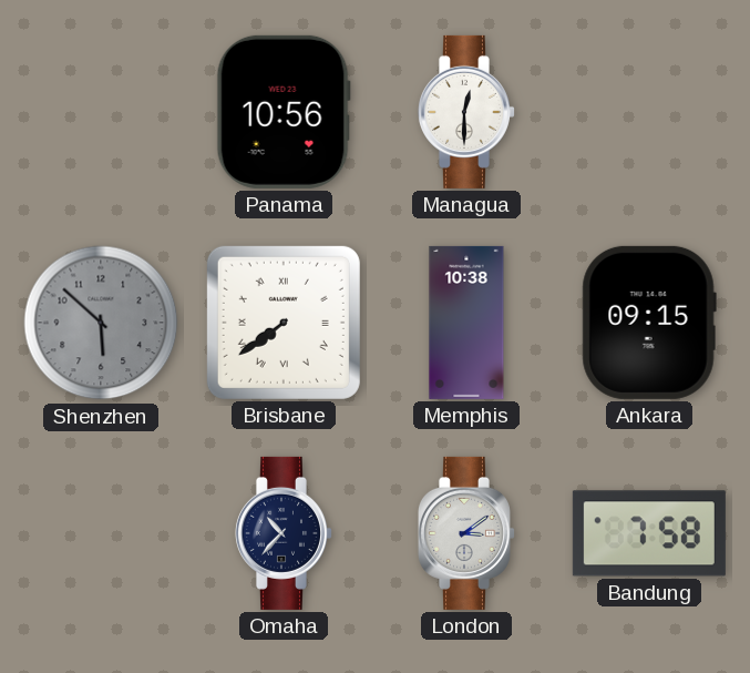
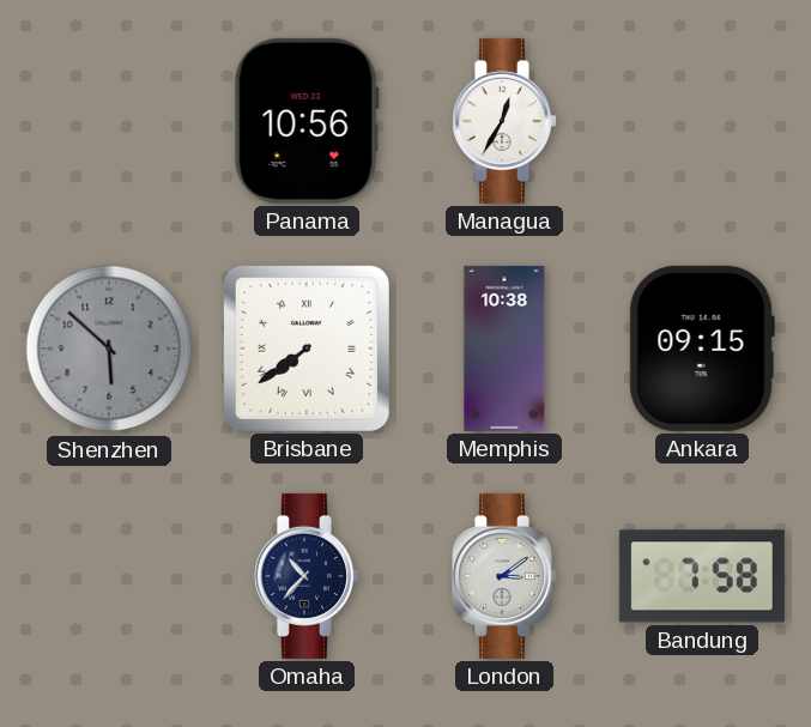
Managua: 12:30 -> 12:35
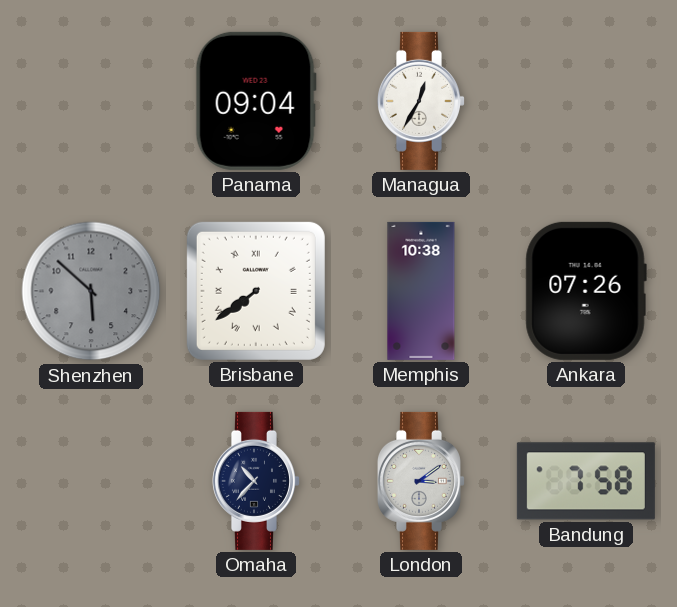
Panama: 10:56 -> 09:04
Ankara: 09:15 -> 07:26
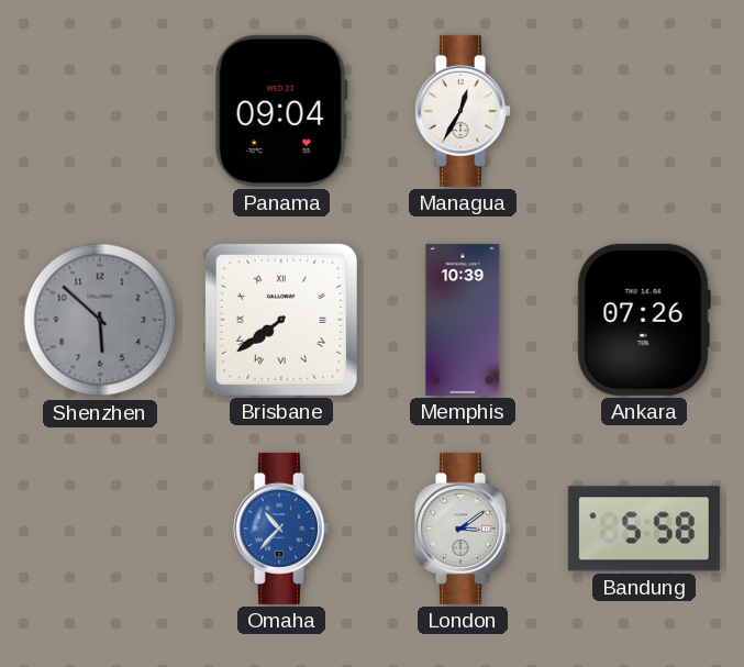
Memphis: 10:38 -> 10:39
Omaha dial: navy -> blue
Bandung: 7:58 -> 5:58
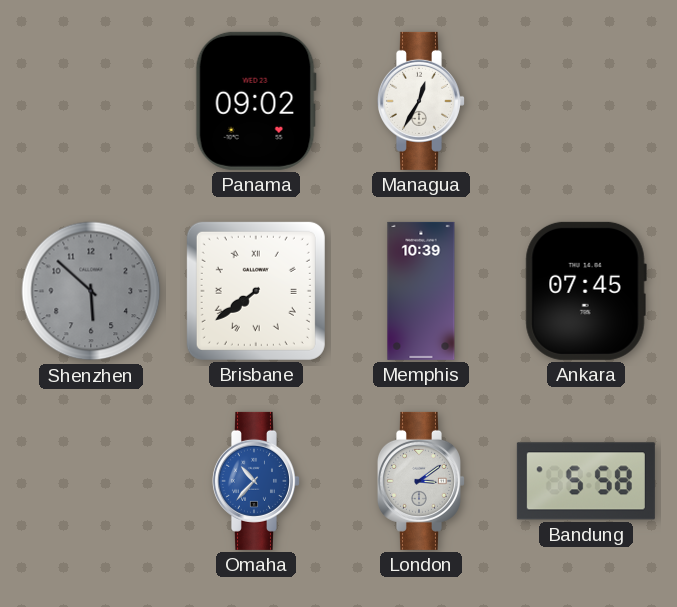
Panama: 09:04 -> 09:02
Ankara: 07:26 -> 07:45
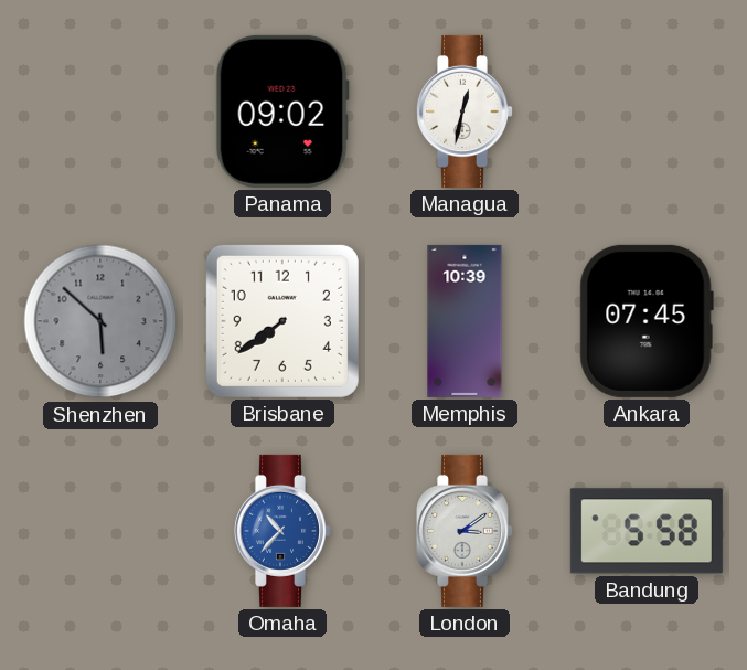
Managua: 12:35 -> 12:32
Brisbane numerals: Roman -> Arabic
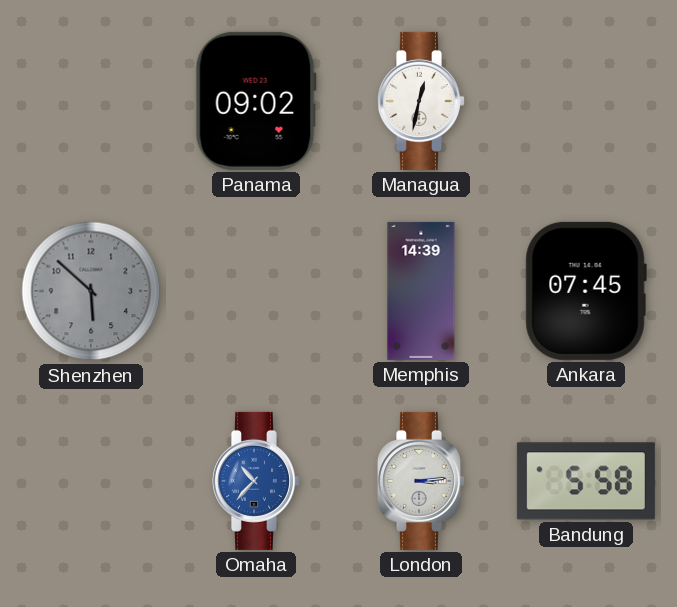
Brisbane: 7:39 -> none
Memphis: 10:39 -> 14:39
London: 3:09 -> 3:14
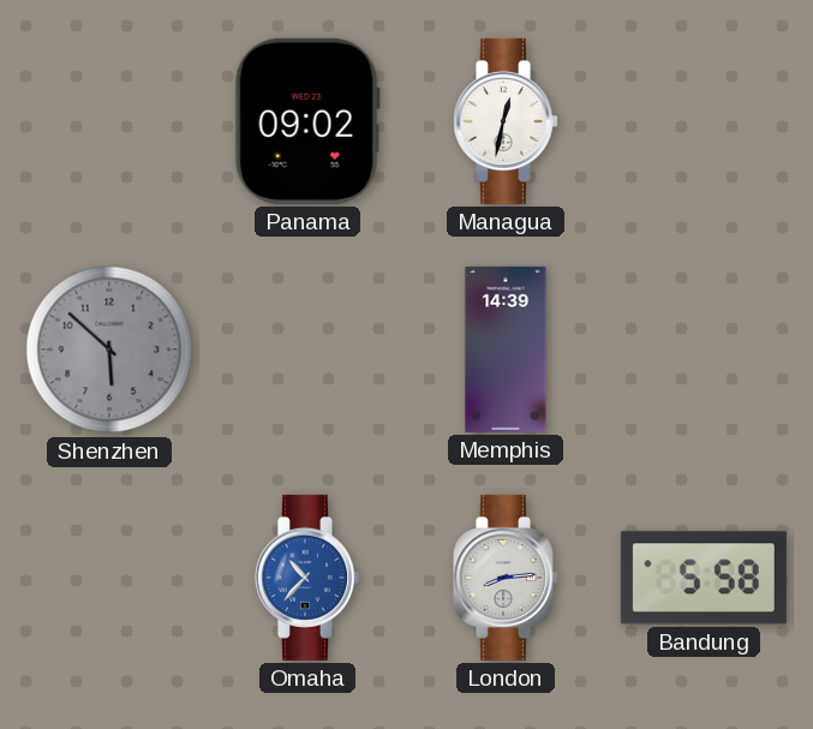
Ankara: 07:45 -> none
London: 3:14 -> 8:14
